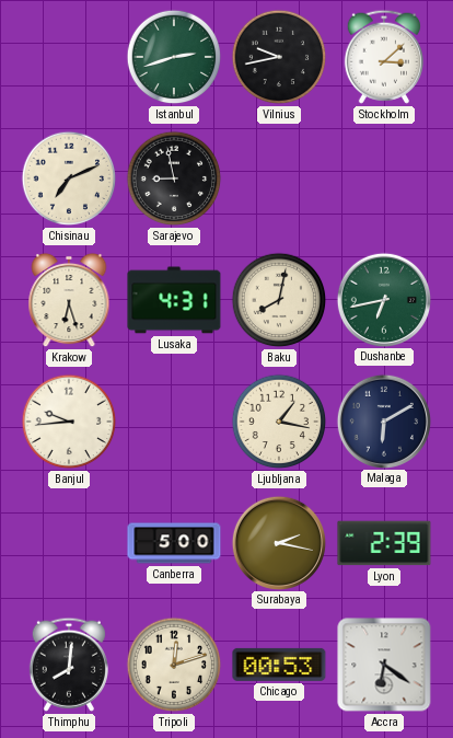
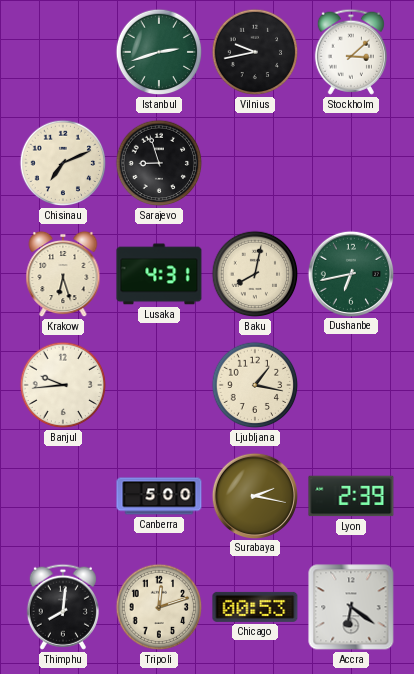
Sarajevo: 8:58 -> 8:57
Malaga: 6:10 -> none
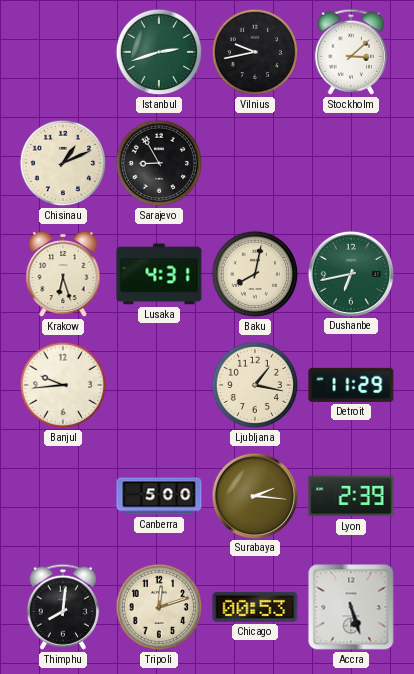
Chisinau: 7:11 -> 1:11
Sarajevo: 8:57 -> 8:55
Detroit: none -> 11:29
Surabaya: 2:17 -> 2:16
Accra: 6:21 -> 5:27
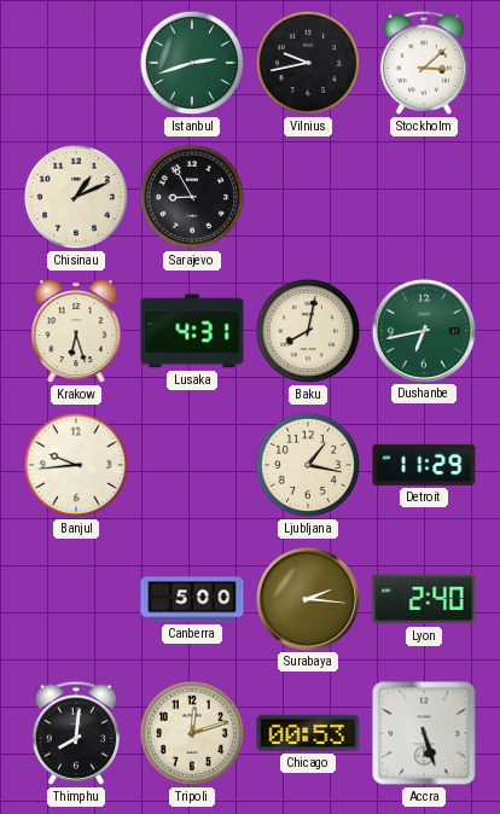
Lyon: 2:39 -> 2:40
